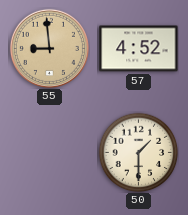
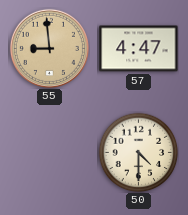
57: 4:52 -> 4:47
50: 1:30 -> 4:30
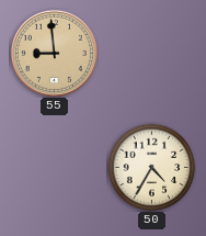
57: 4:47 -> none
50: 4:30 -> 4:35
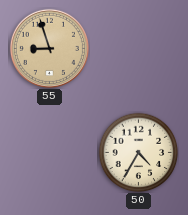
55: 8:59 -> 8:57
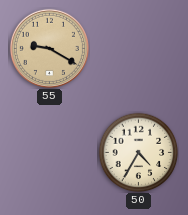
55: 8:57 -> 9:20
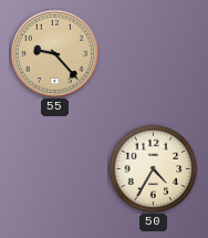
55: 9:20 -> 9:23
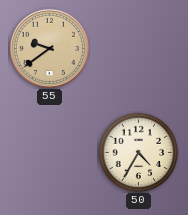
55: 9:23 -> 9:39
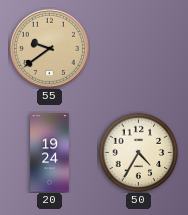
20: none -> 19:24
